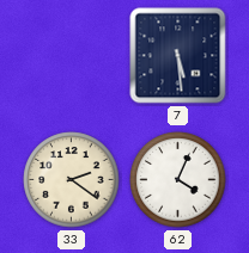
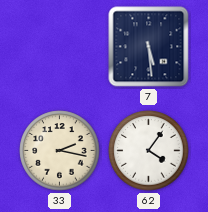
33: 2:21 -> 2:17
62: 4:04 -> 4:06
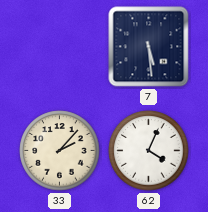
33: 2:17 -> 2:07
62: 4:06 -> 4:04
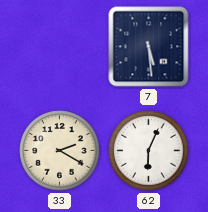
33: 2:07 -> 2:20
62: 4:04 -> 6:04
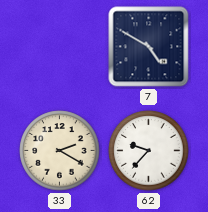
7: 5:29 -> 4:50
62: 6:04 -> 9:37
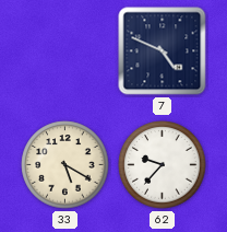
7: 4:50 -> 4:49
33: 2:20 -> 5:20
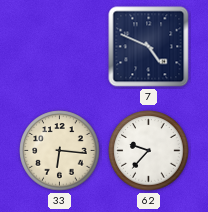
33: 5:20 -> 6:16
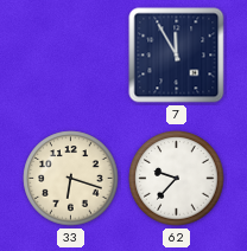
7: 4:49 -> 11:55
33: 6:16 -> 6:18
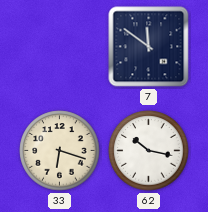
7: 11:55 -> 11:51
62: 9:37 -> 10:17
